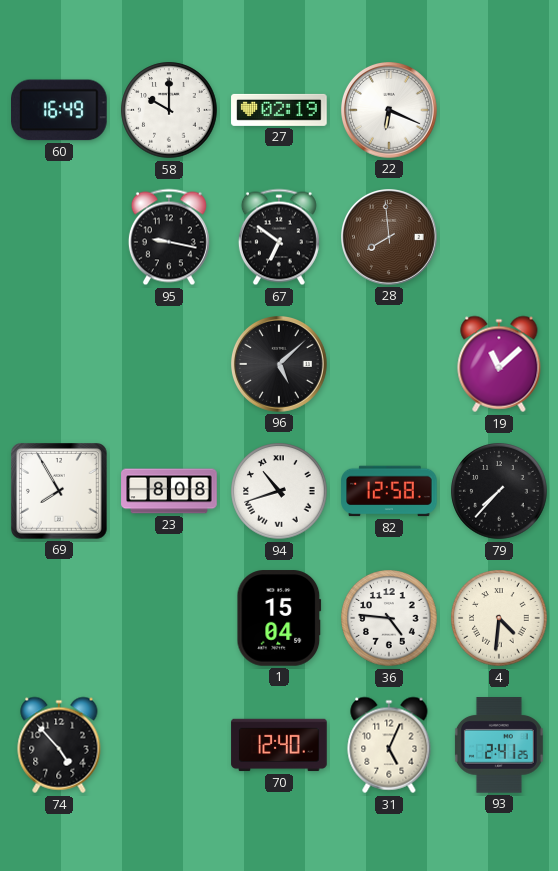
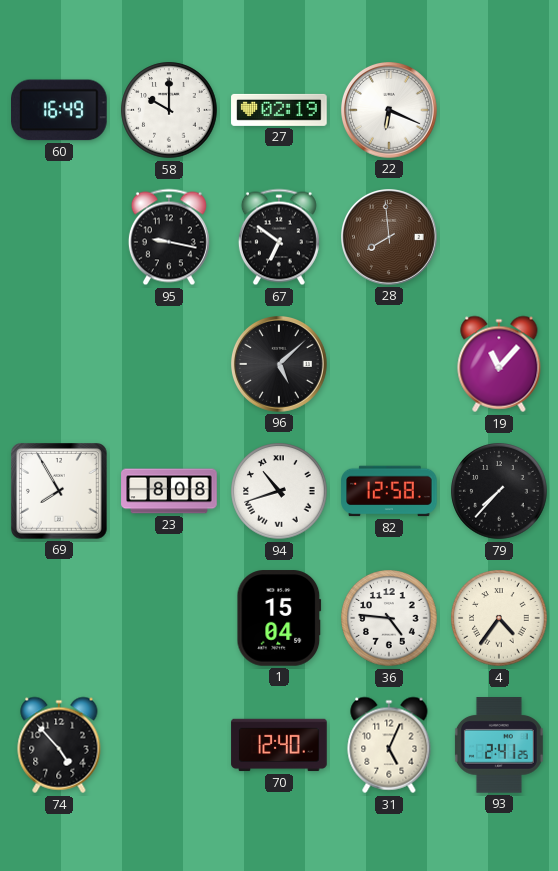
19: 11:08 -> 11:07
4: 4:31 -> 4:36
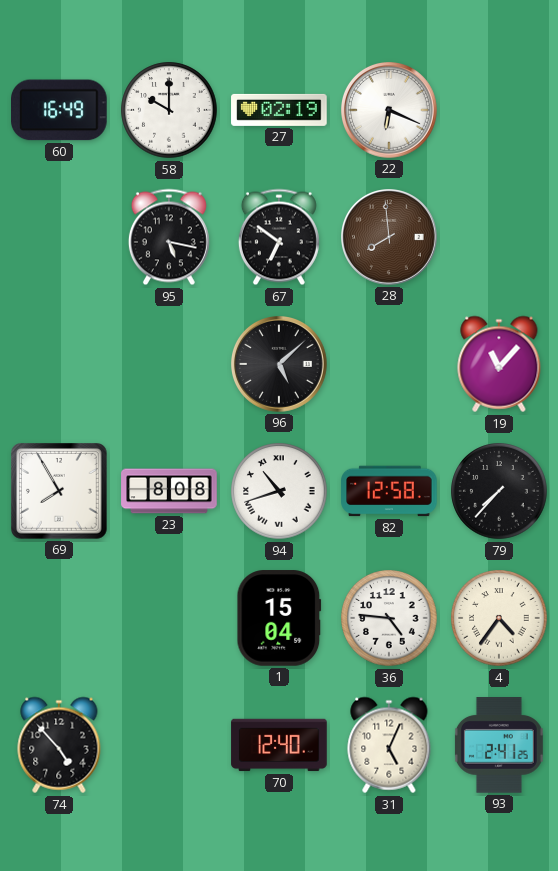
95: 9:17 -> 5:17
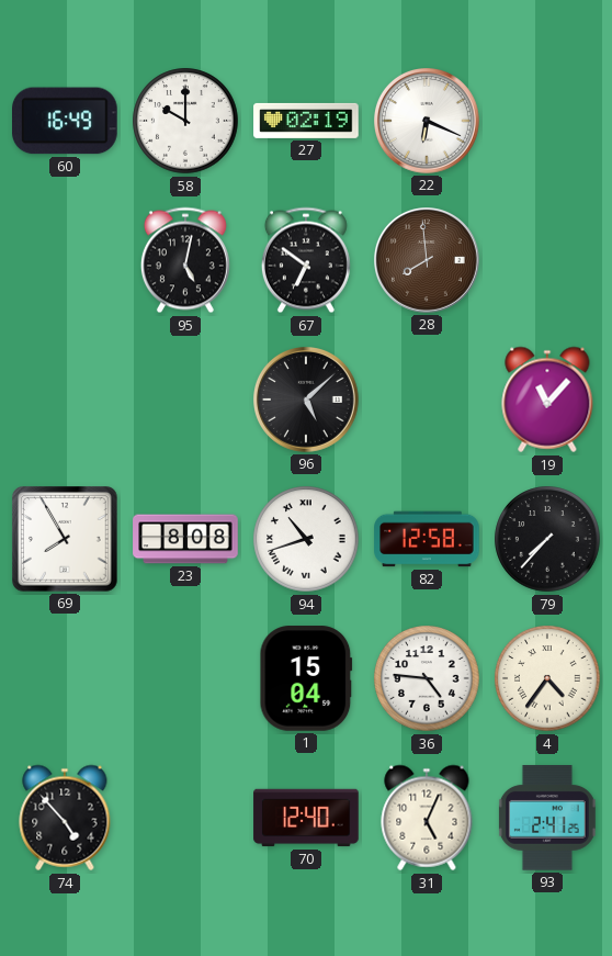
95: 5:17 -> 5:02
